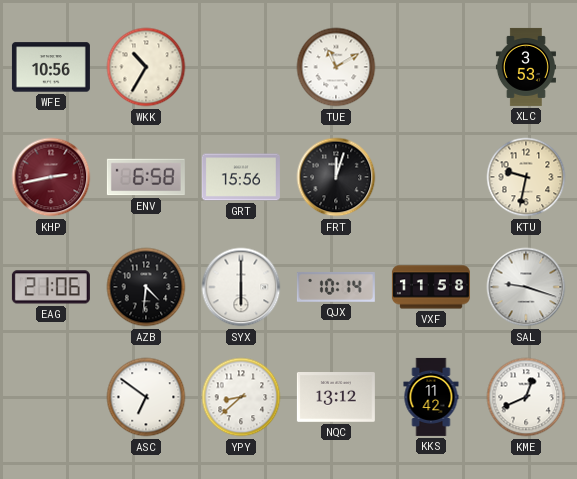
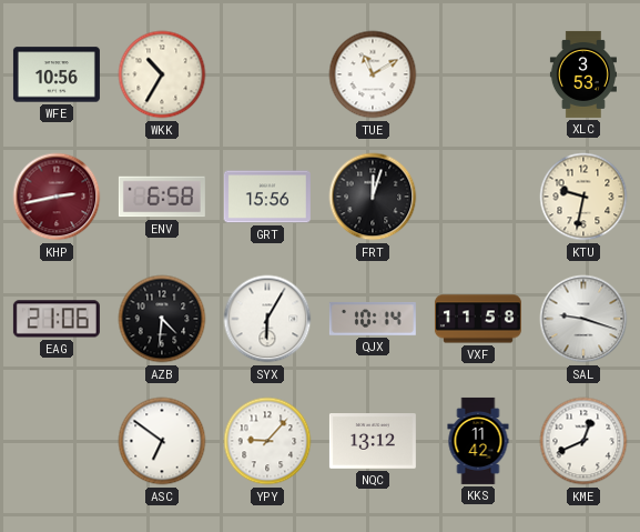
SYX: 6:00 -> 6:05
YPY: 8:38 -> 9:07
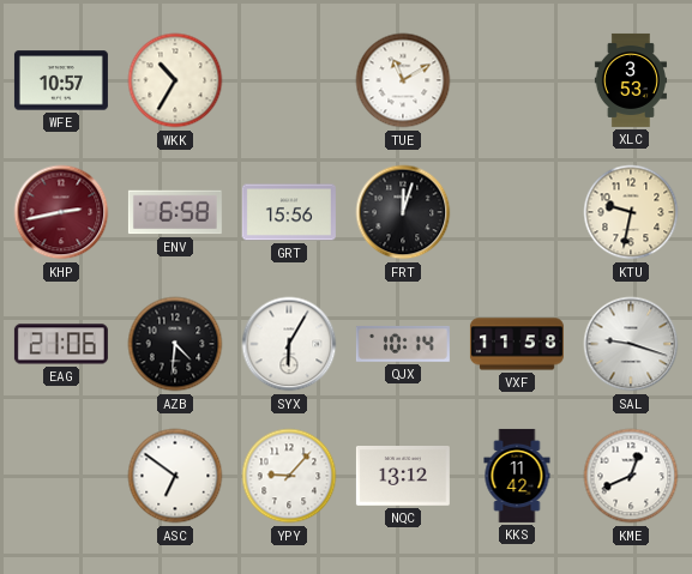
WFE: 10:56 -> 10:57
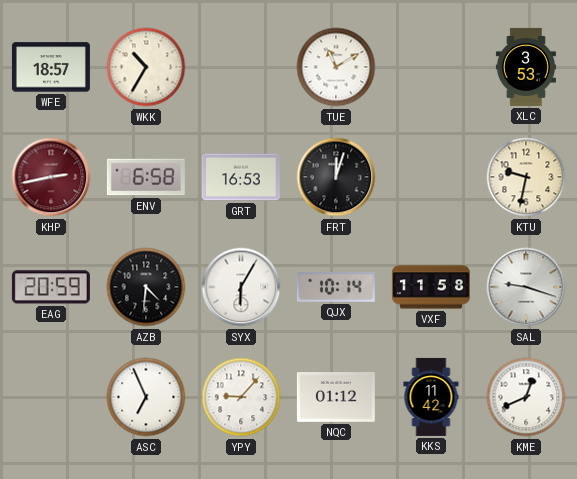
WFE: 10:57 -> 18:57
GRT: 15:56 -> 16:53
EAG: 21:06 -> 20:59
ASC: 6:51 -> 6:56
NQC: 13:12 -> 01:12
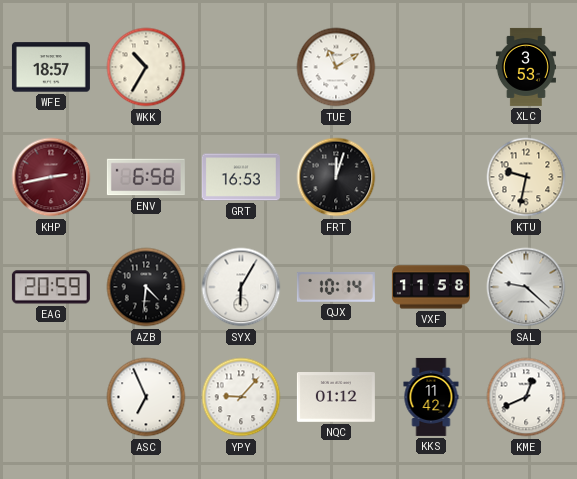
SAL: 9:18 -> 9:22
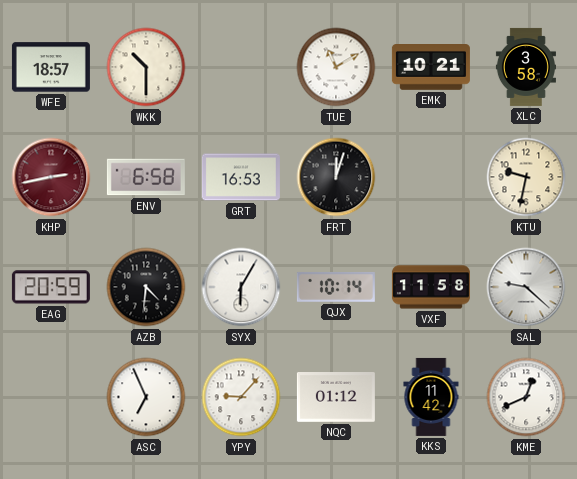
WKK: 10:35 -> 10:30
EMK: none -> 10:21
XLC: 3:53 -> 3:58
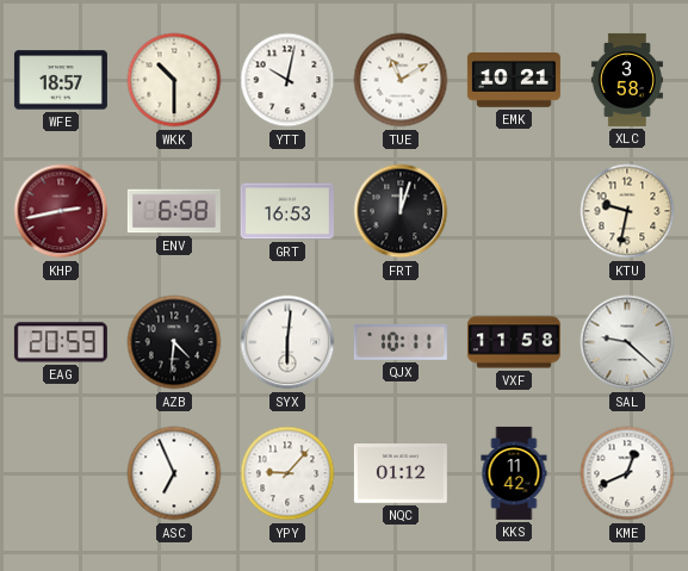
YTT: none -> 10:02
SYX: 6:05 -> 6:01
QJX: 10:14 -> 10:11
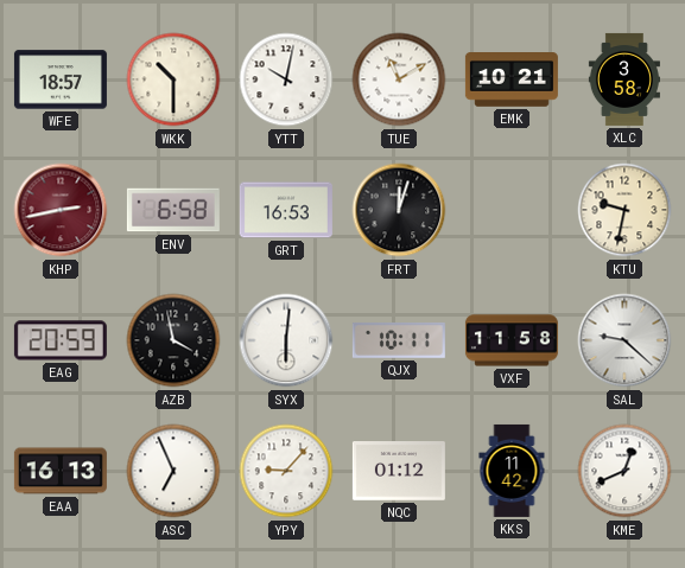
AZB: 4:31 -> 3:58
EAA: none -> 16:13
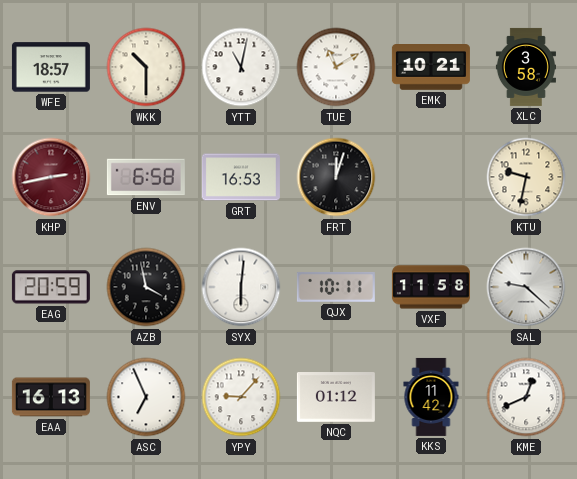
YTT: 10:02 -> 11:02
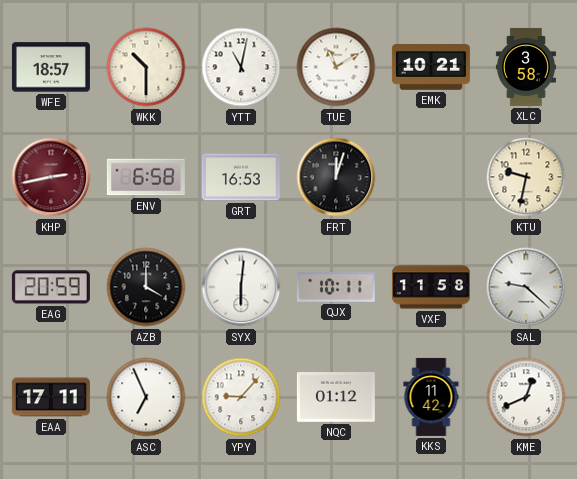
AZB: 3:58 -> 4:00
EAA: 16:13 -> 17:11
